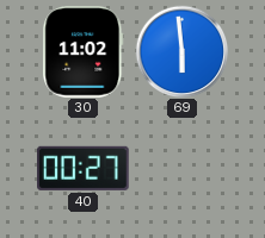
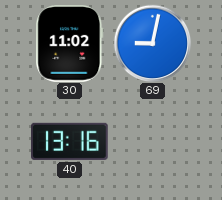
69: 5:59 -> 9:02
40: 00:27 -> 13:16
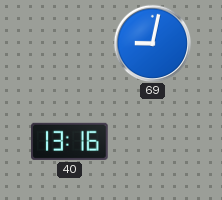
30: 11:02 -> none
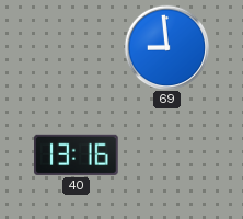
69: 9:02 -> 8:59
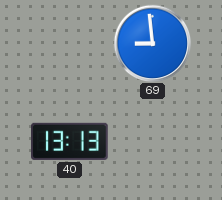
40: 13:16 -> 13:13
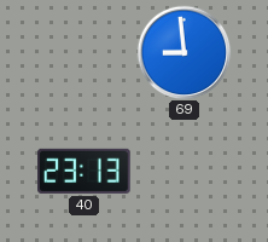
40: 13:13 -> 23:13
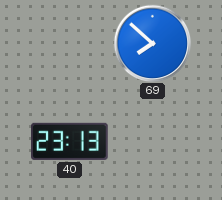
69: 8:59 -> 7:52
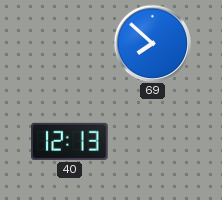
40: 23:13 -> 12:13
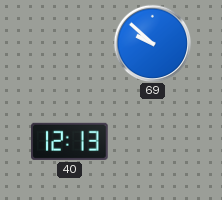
69: 7:52 -> 9:52
